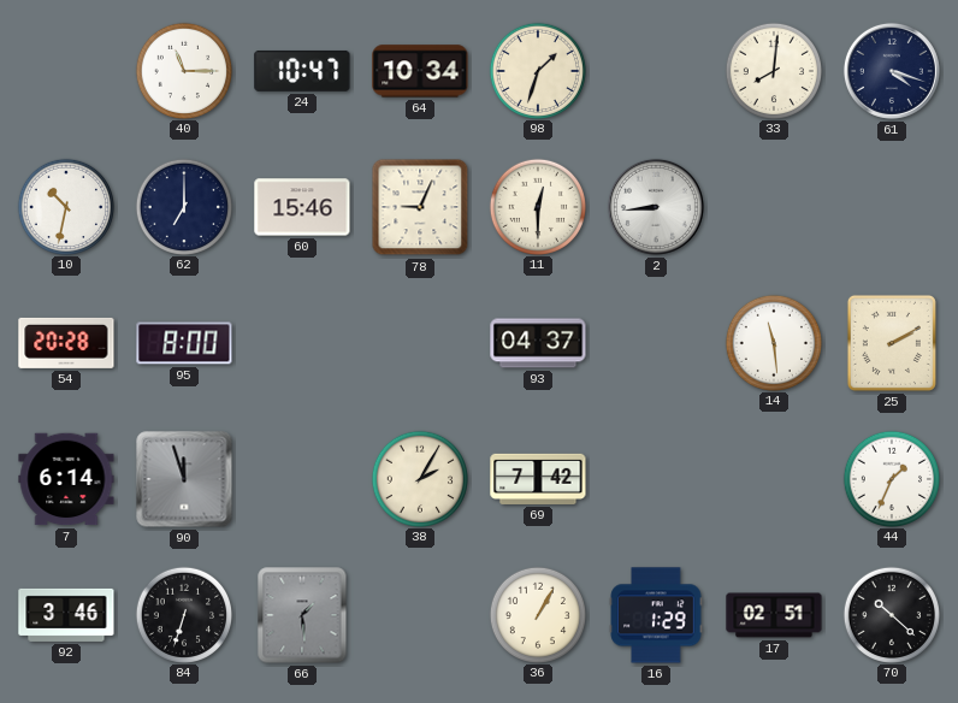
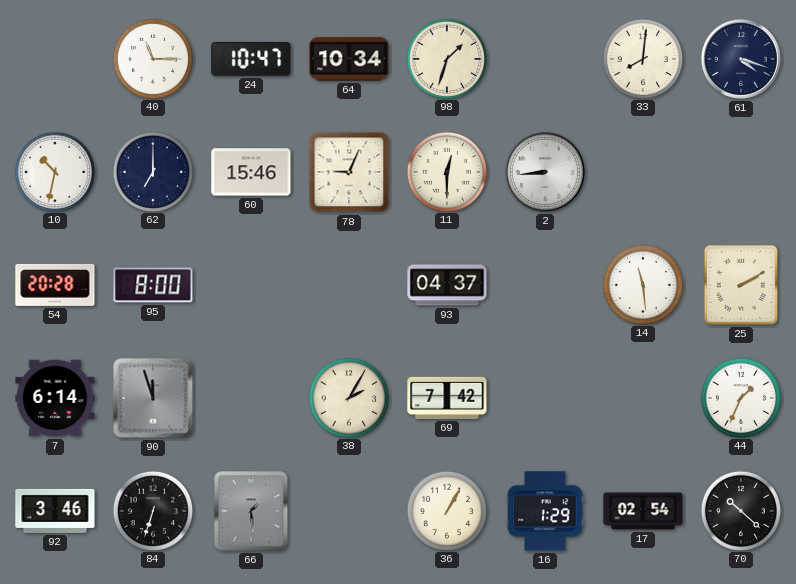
17: 02:51 -> 02:54
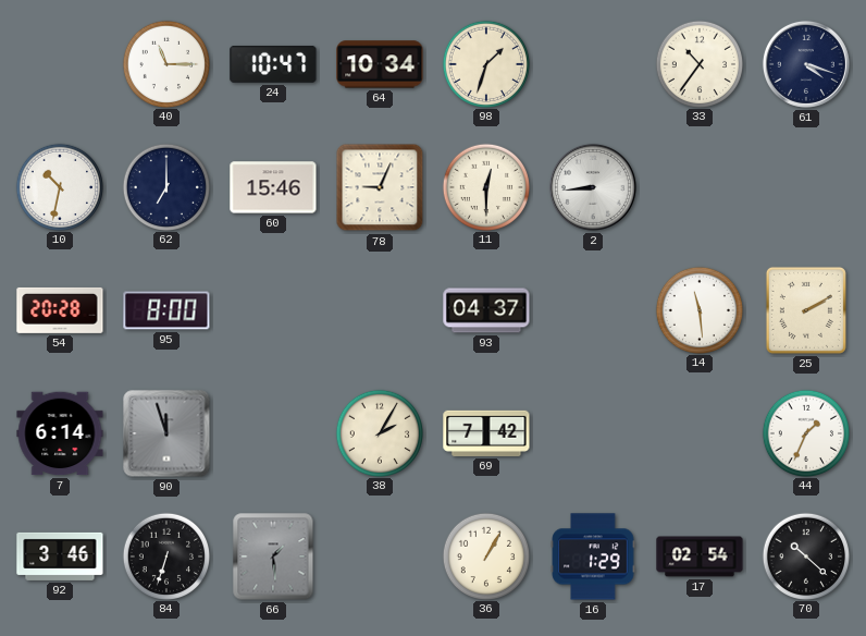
33: 8:01 -> 10:36
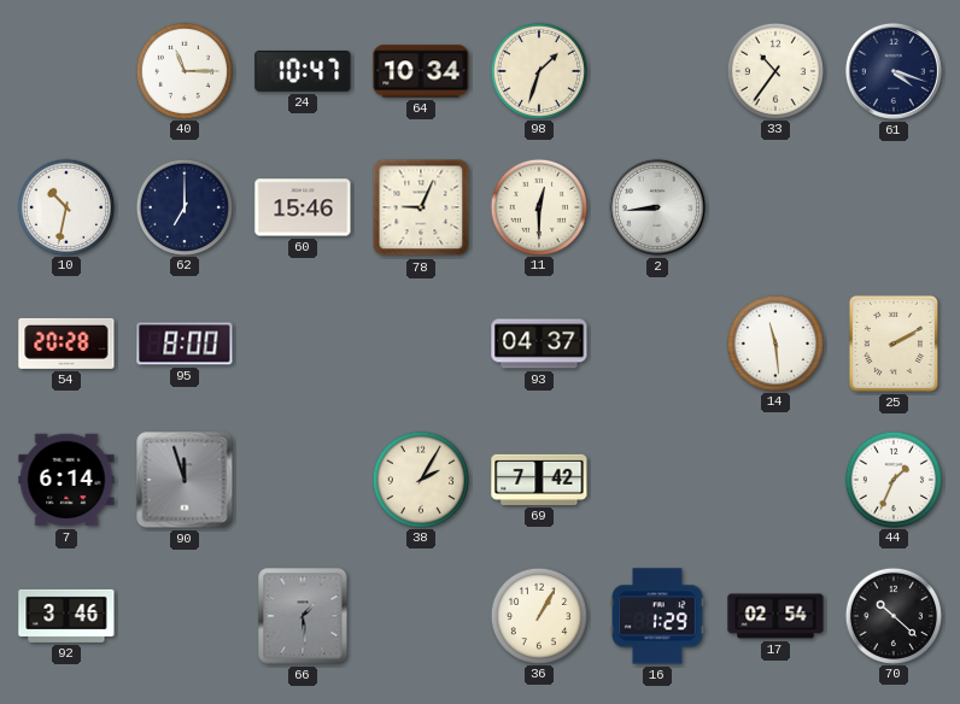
84: 6:33 -> none
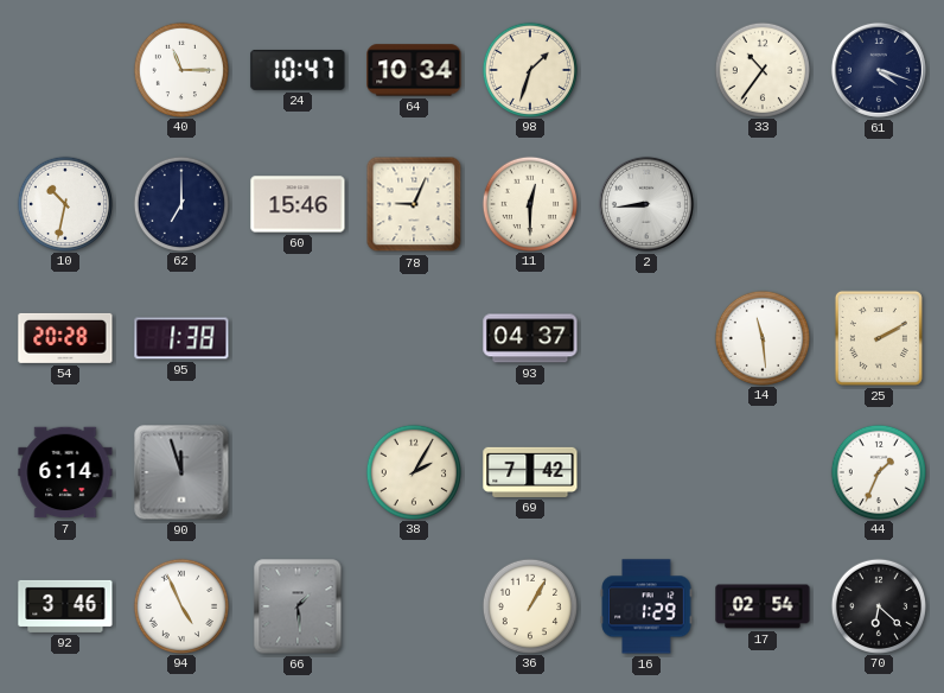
95: 8:00 -> 1:38
94: none -> 4:56
70: 10:22 -> 6:22
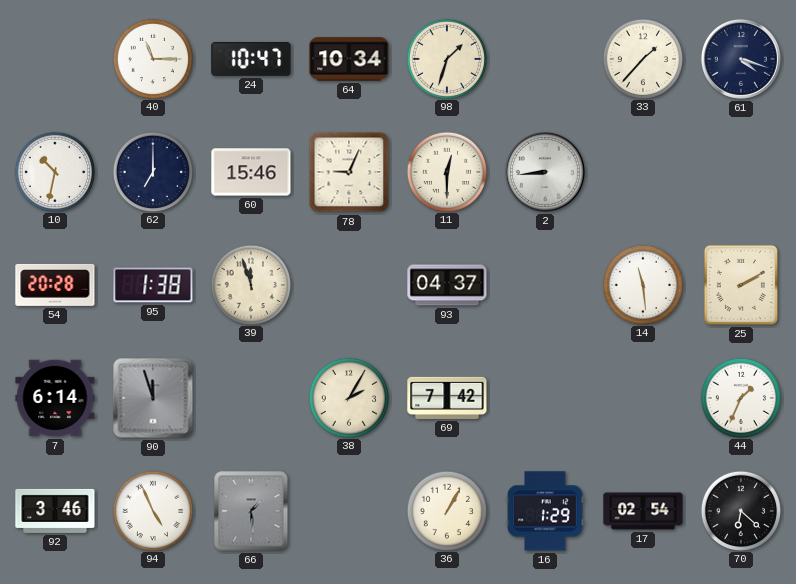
33: 10:36 -> 1:37
39: none -> 11:57
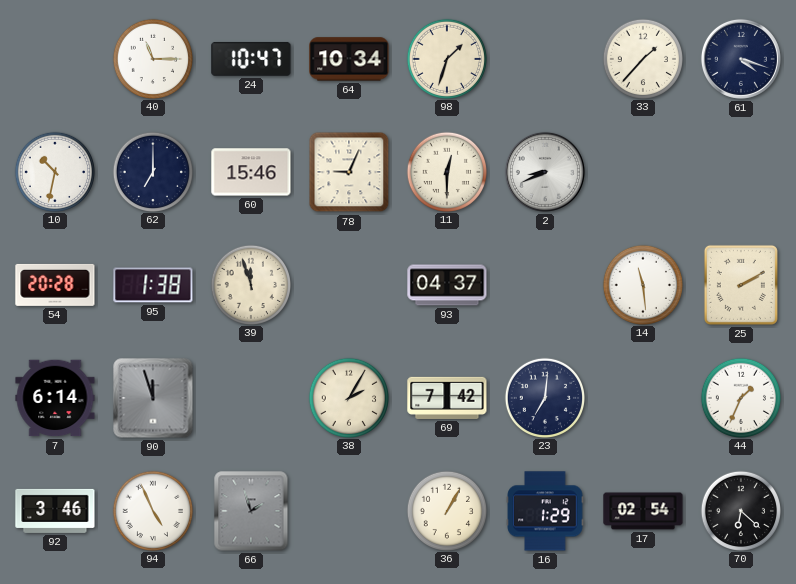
2: 8:44 -> 8:41
23: none -> 7:01
66: 1:29 -> 1:57
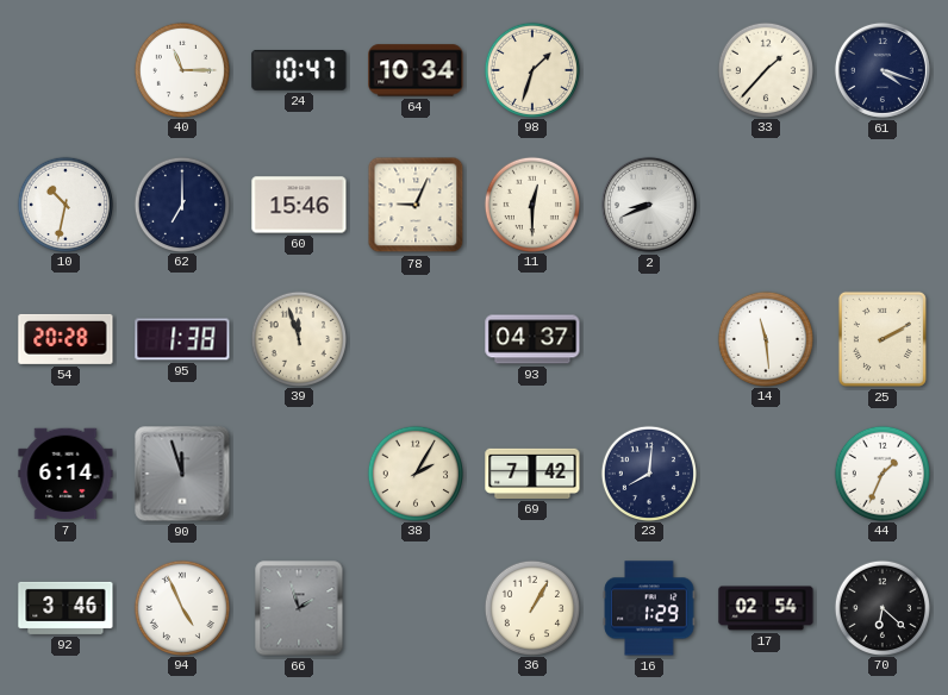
23: 7:01 -> 8:01
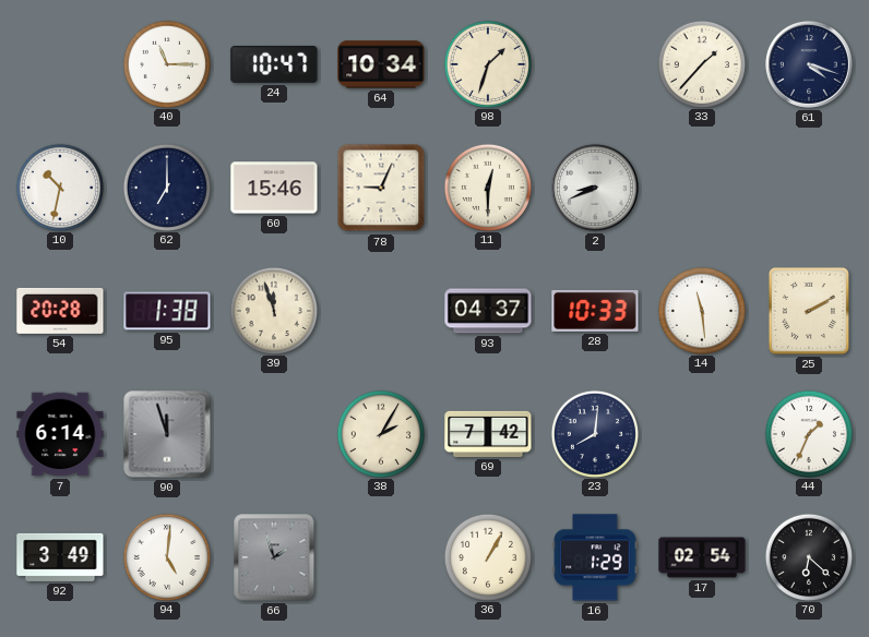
28: none -> 10:33
92: 3:46 -> 3:49
94: 4:56 -> 5:01
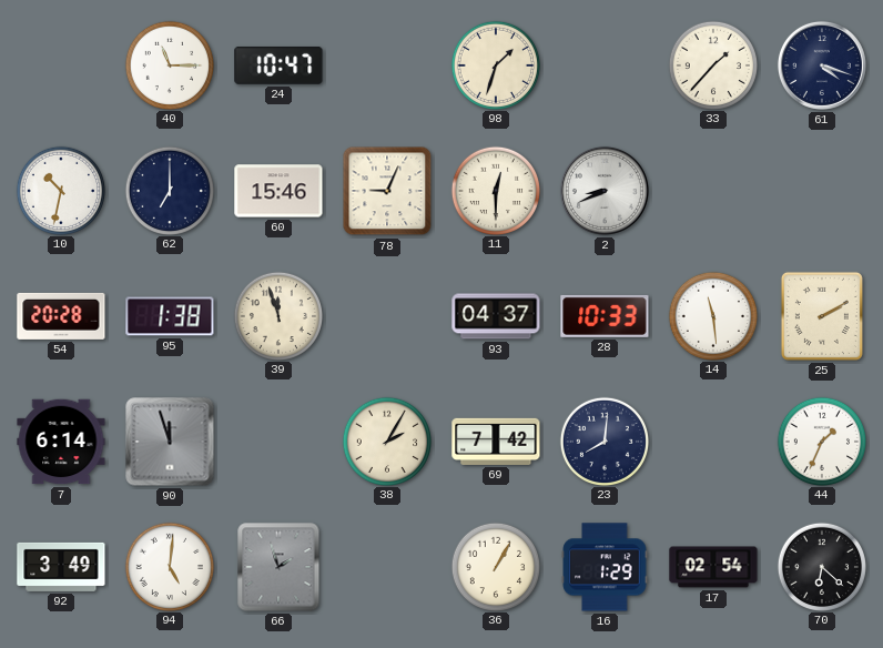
64: 10:34 -> none
